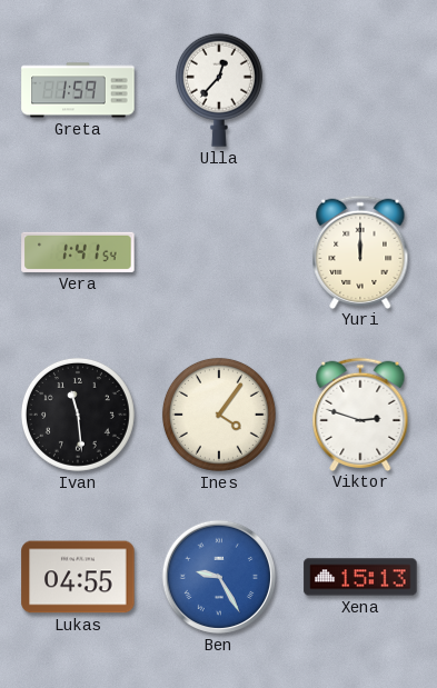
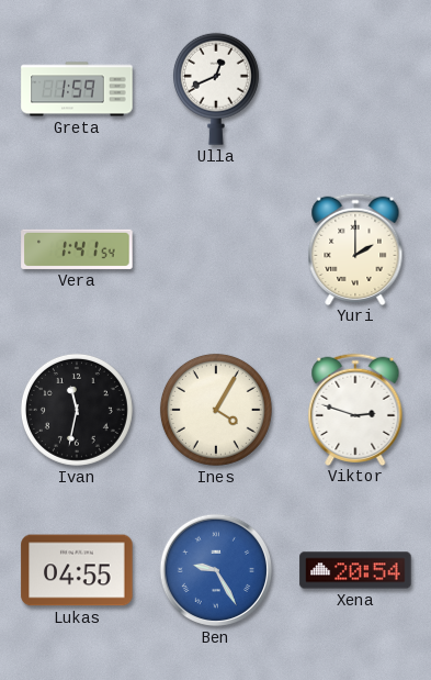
Ulla: 12:37 -> 12:41
Yuri: 12:00 -> 2:00
Ivan: 11:29 -> 11:32
Ines: 4:06 -> 4:05
Xena: 15:13 -> 20:54
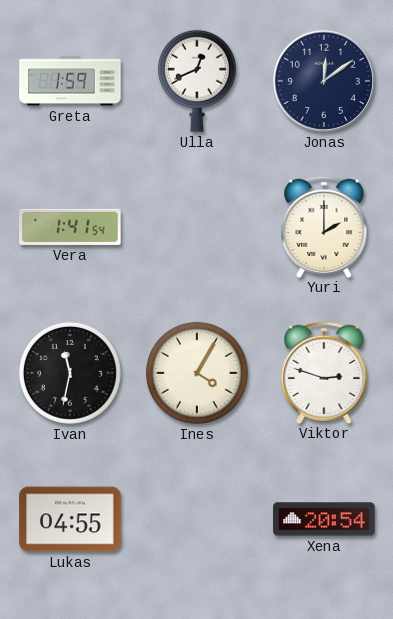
Jonas: none -> 12:09
Ben: 9:25 -> none
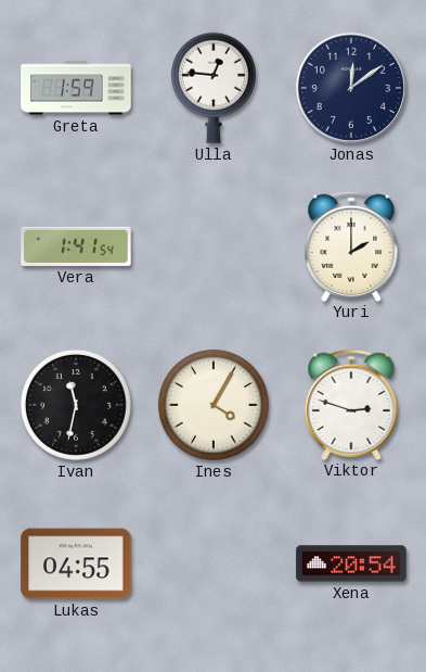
Ulla: 12:41 -> 12:46
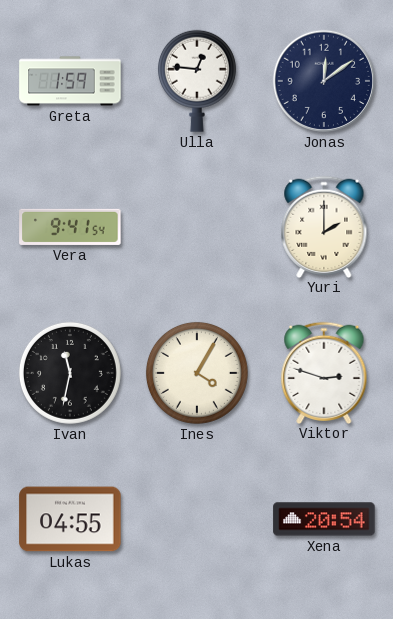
Vera: 1:41 -> 9:41
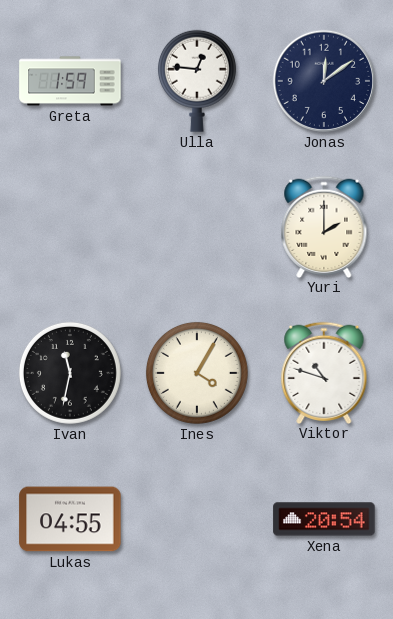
Vera: 9:41 -> none
Viktor: 2:48 -> 10:48
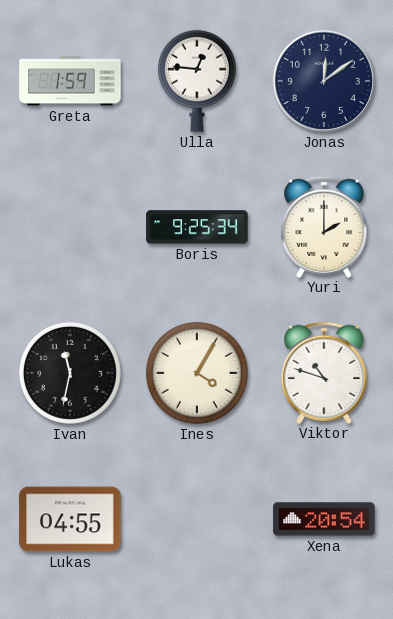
Boris: none -> 9:25
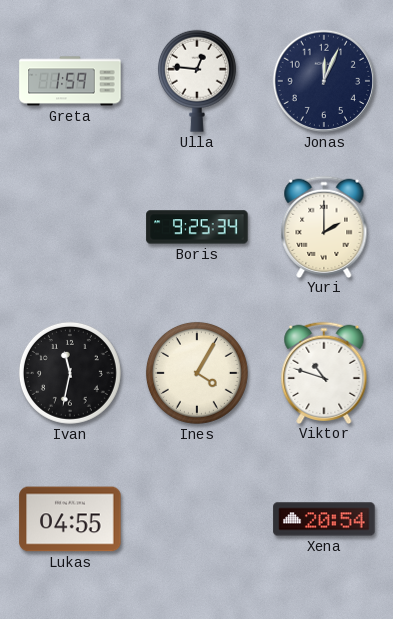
Jonas: 12:09 -> 12:04
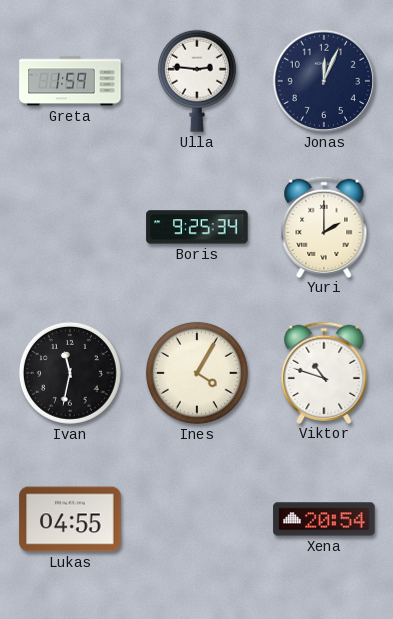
Ulla: 12:46 -> 2:46
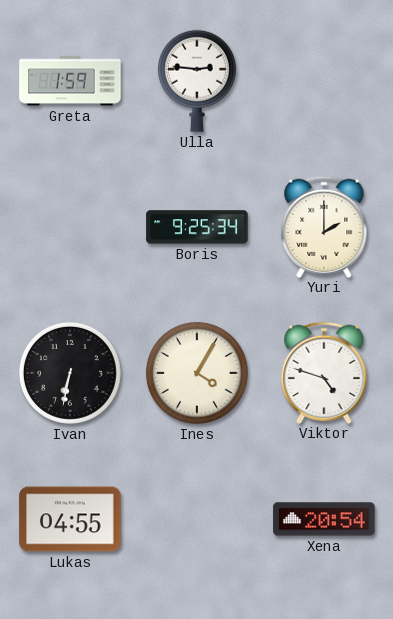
Jonas: 12:04 -> none
Ivan: 11:32 -> 6:32
Viktor: 10:48 -> 4:48
